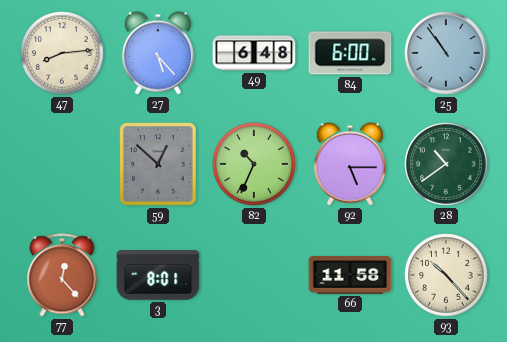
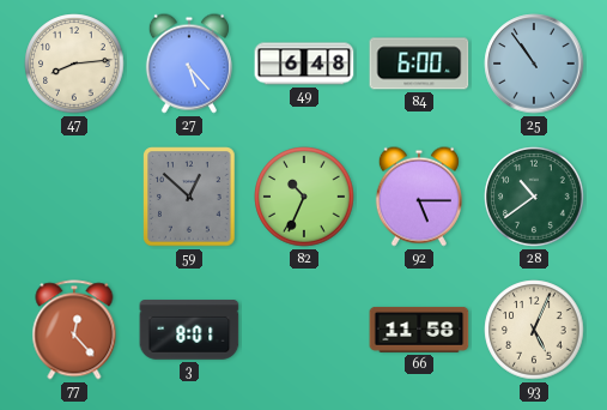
93: 10:23 -> 5:04
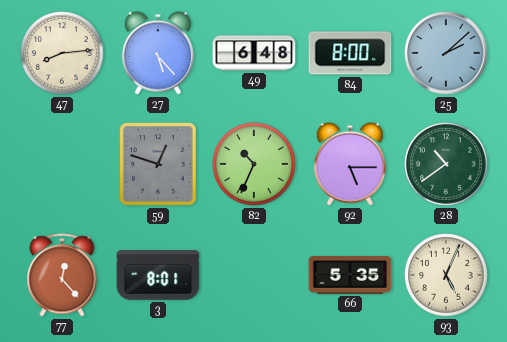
84: 6:00 -> 8:00
25: 10:54 -> 2:08
59: 12:52 -> 12:48
66: 11:58 -> 5:35
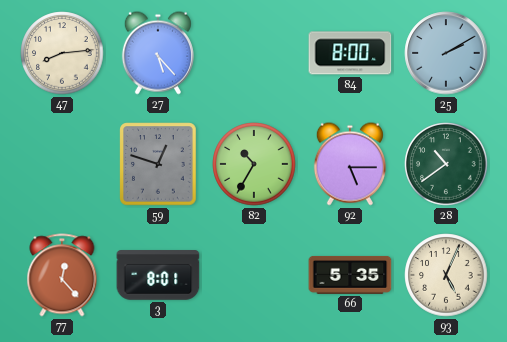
49: 6:48 -> none
25: 2:08 -> 2:10
82: 10:34 -> 10:35
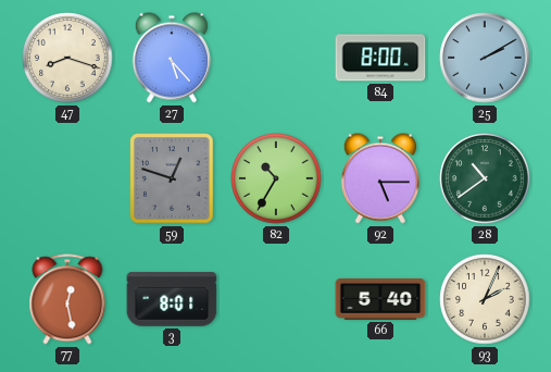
47: 8:14 -> 8:18
77: 12:23 -> 12:28
66: 5:35 -> 5:40
93: 5:04 -> 2:04
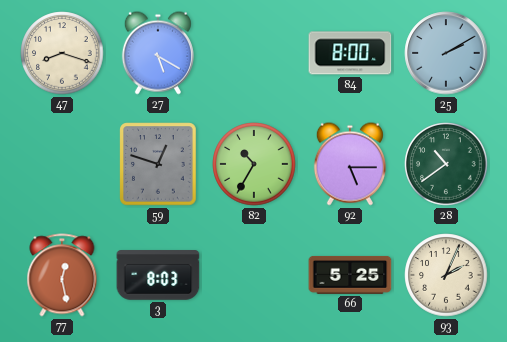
27: 5:23 -> 5:20
3: 8:01 -> 8:03
66: 5:40 -> 5:25
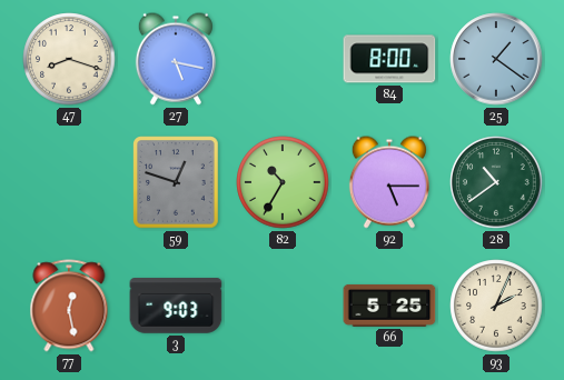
27: 5:20 -> 5:17
25: 2:10 -> 1:21
3: 8:03 -> 9:03
